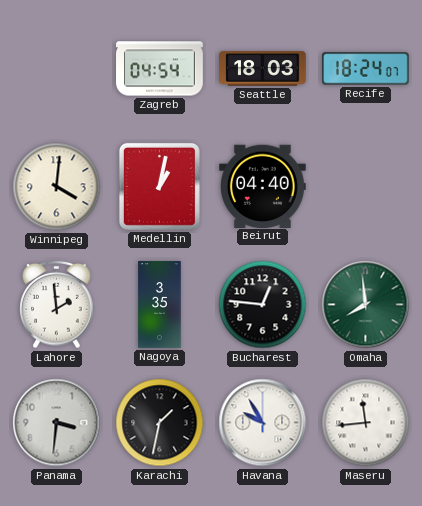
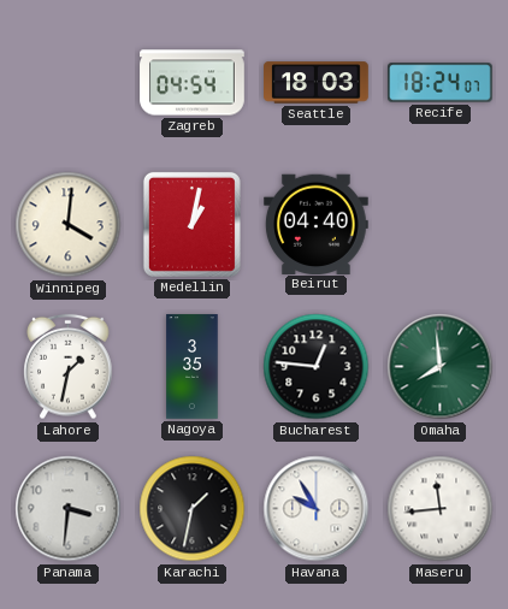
Lahore: 1:59 -> 1:32
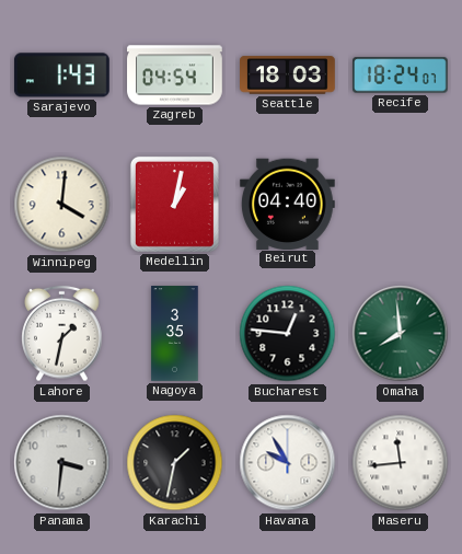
Sarajevo: none -> 1:43
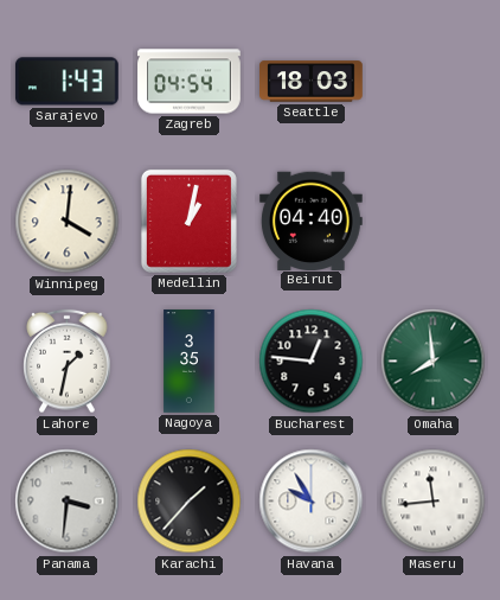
Recife: 18:24 -> none
Karachi: 1:32 -> 1:37
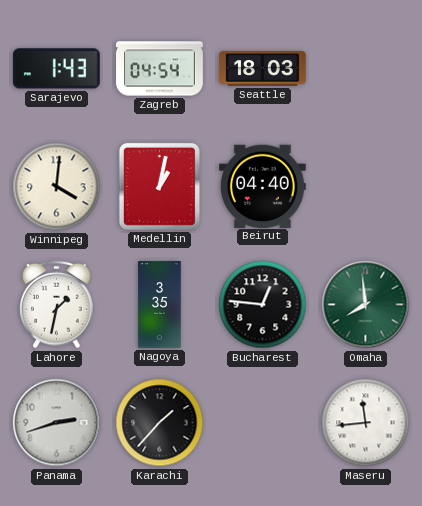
Panama: 3:31 -> 2:42
Havana: 9:55 -> none
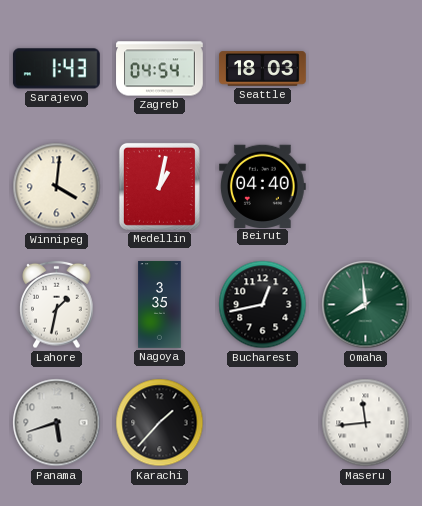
Bucharest: 12:46 -> 12:43
Panama: 2:42 -> 5:42
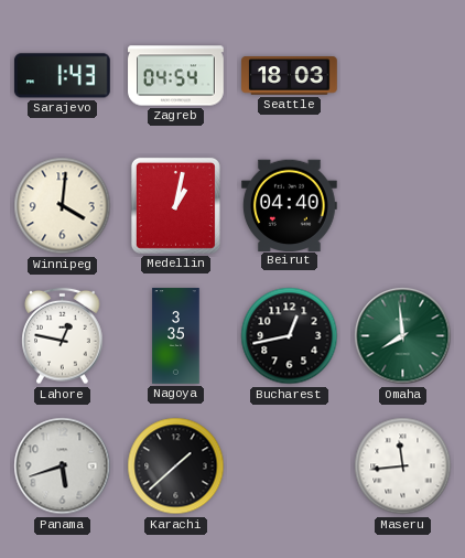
Lahore: 1:32 -> 12:47
Karachi: 1:37 -> 1:38
